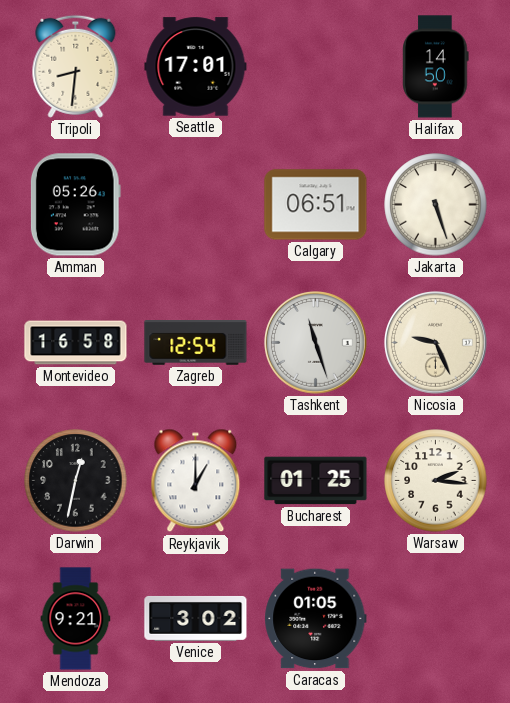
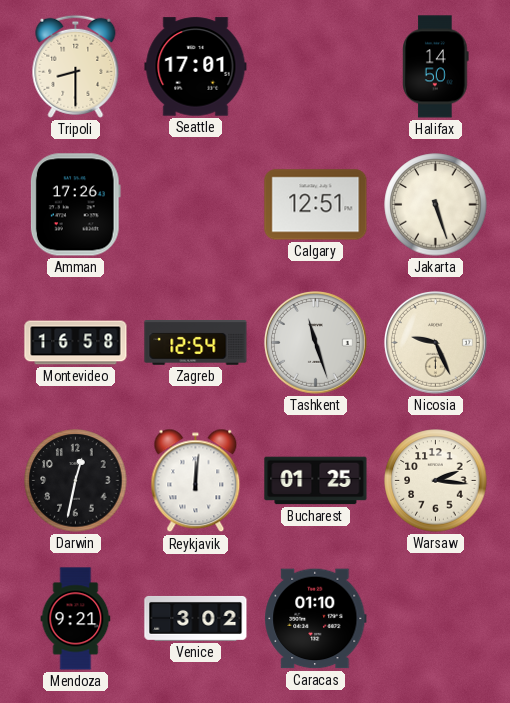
Tripoli: 8:31 -> 8:30
Amman: 05:26 -> 17:26
Calgary: 06:51 -> 12:51
Reykjavik: 1:00 -> 12:01
Caracas: 01:05 -> 01:10
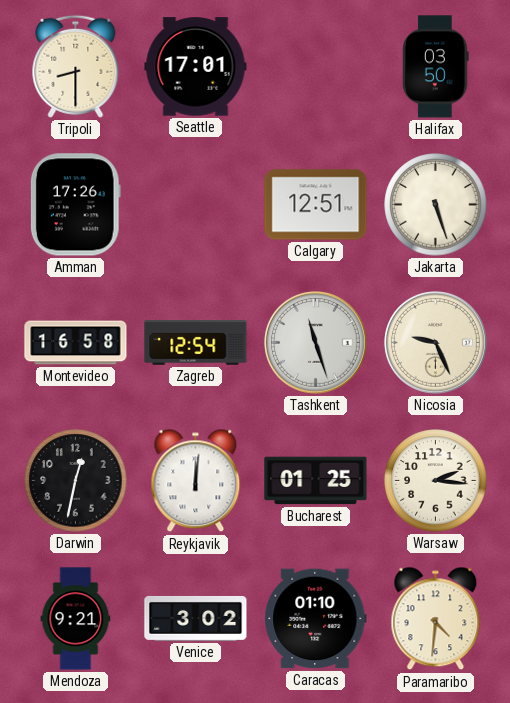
Halifax: 14:50 -> 03:50
Paramaribo: none -> 4:31
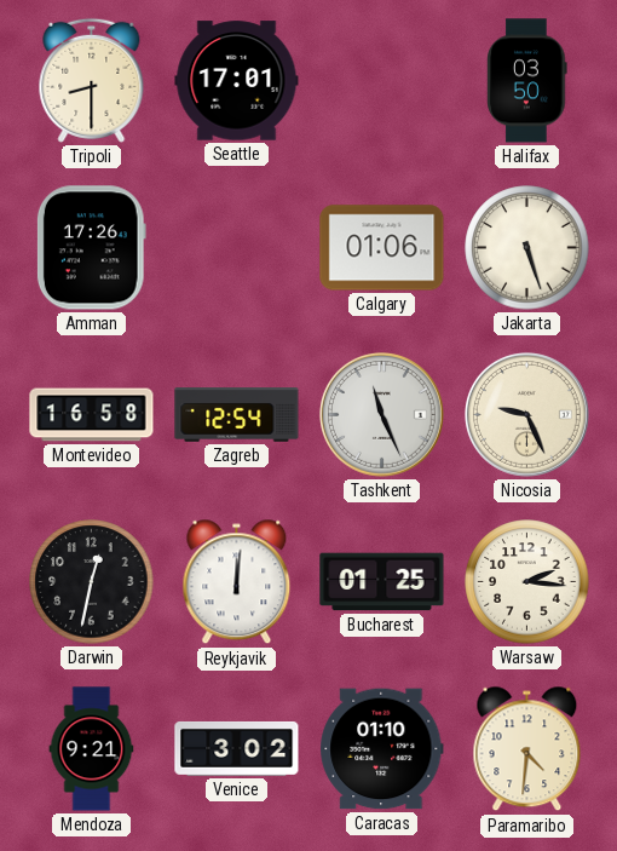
Calgary: 12:51 -> 01:06
Tashkent: 11:27 -> 11:26
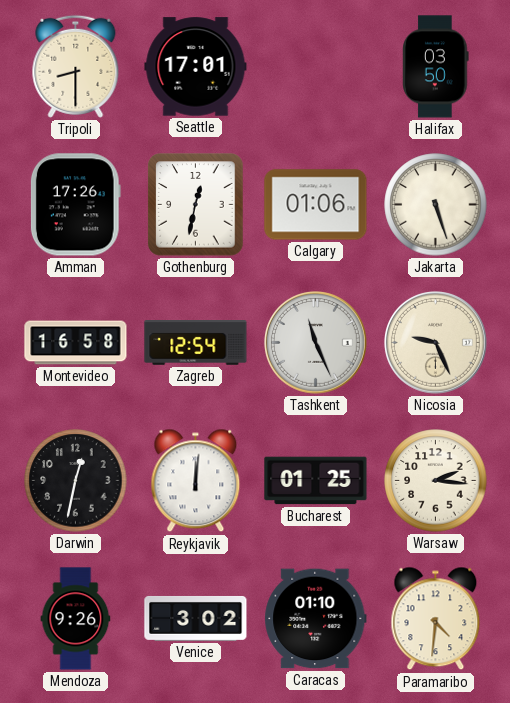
Gothenburg: none -> 12:32
Mendoza: 9:21 -> 9:26
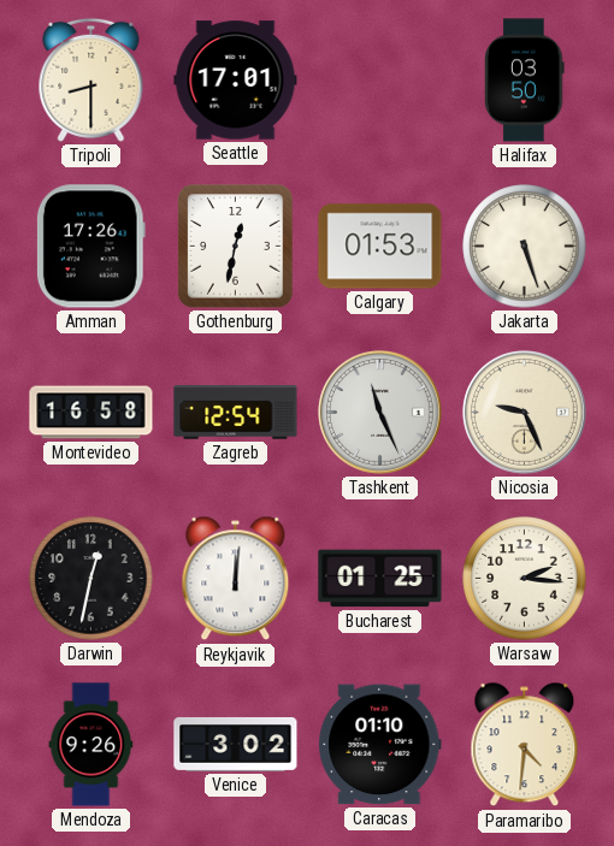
Calgary: 01:06 -> 01:53
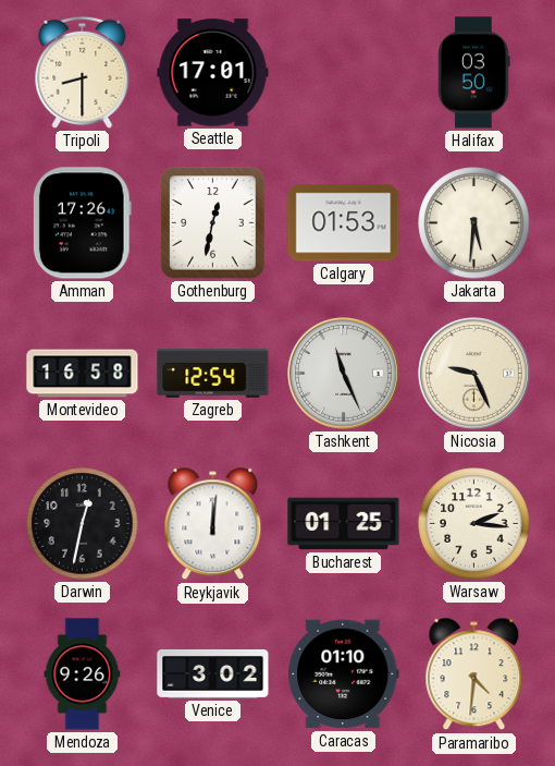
Jakarta: 5:27 -> 5:31
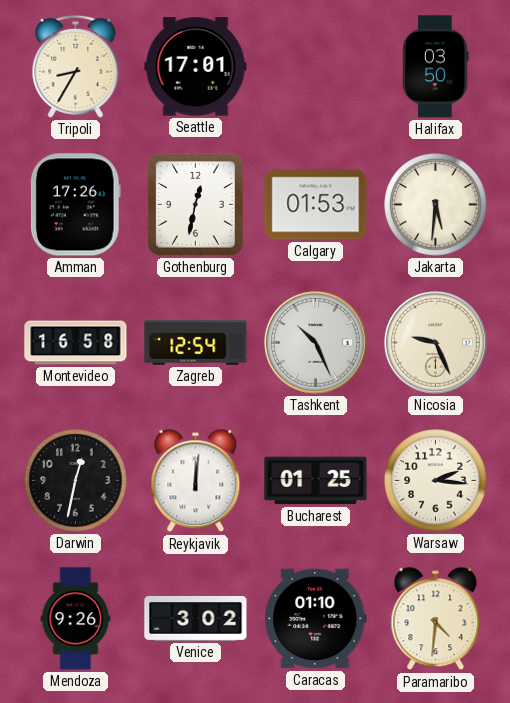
Tripoli: 8:30 -> 8:35
Tashkent: 11:26 -> 10:26
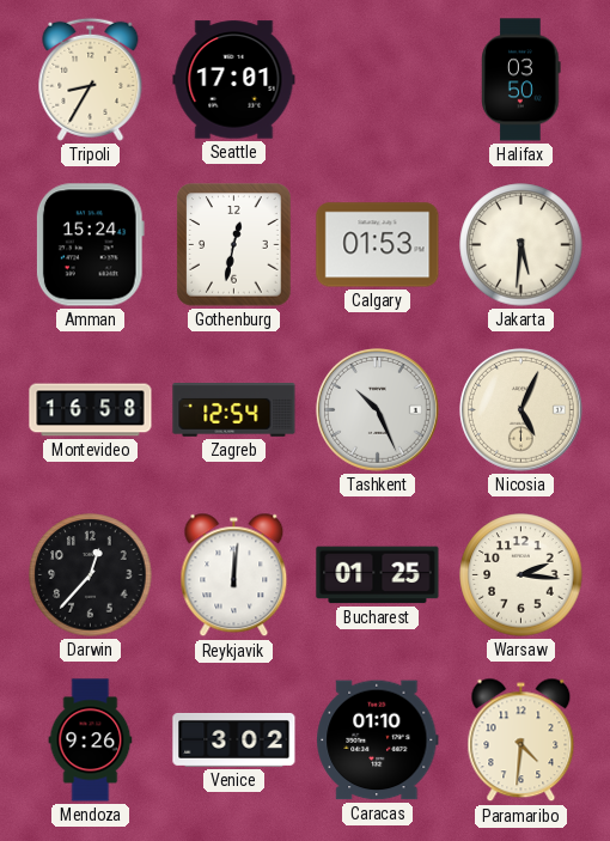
Amman: 17:26 -> 15:24
Nicosia: 9:26 -> 5:04
Darwin: 12:32 -> 12:37
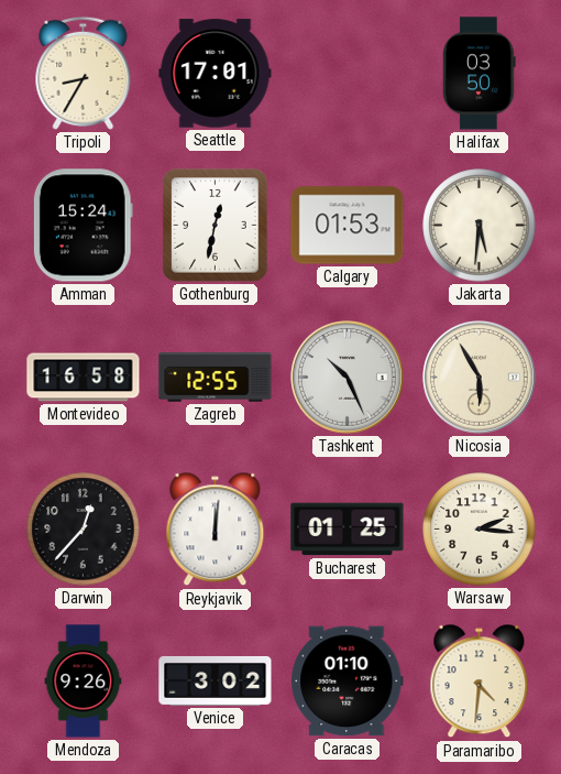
Zagreb: 12:54 -> 12:55
Nicosia: 5:04 -> 5:55
